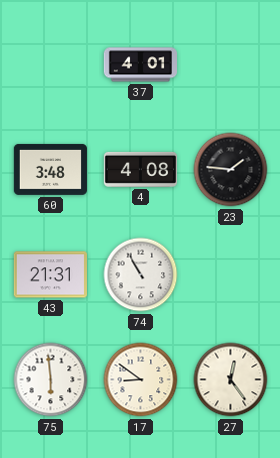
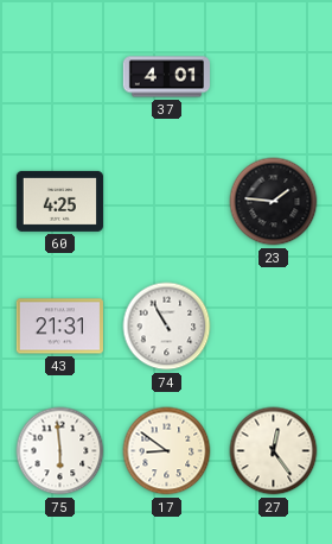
60: 3:48 -> 4:25
4: 4:08 -> none
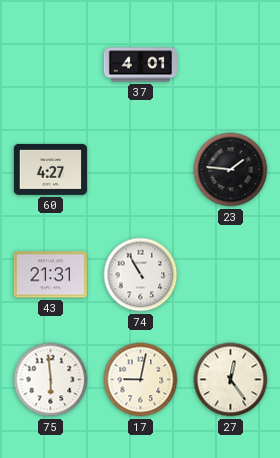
60: 4:25 -> 4:27
17: 8:51 -> 9:02
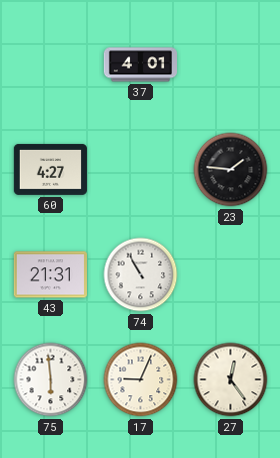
17: 9:02 -> 9:04
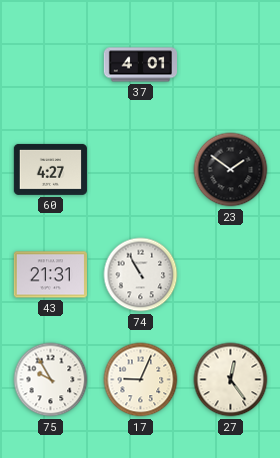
23: 1:46 -> 1:51
75: 5:59 -> 9:55
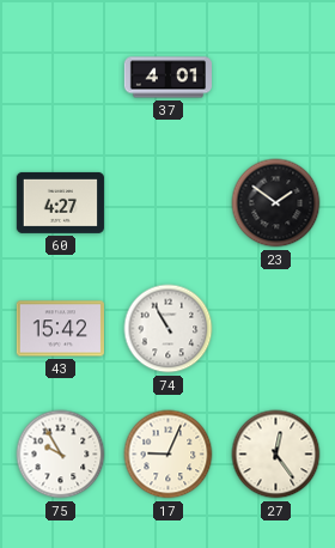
43: 21:31 -> 15:42
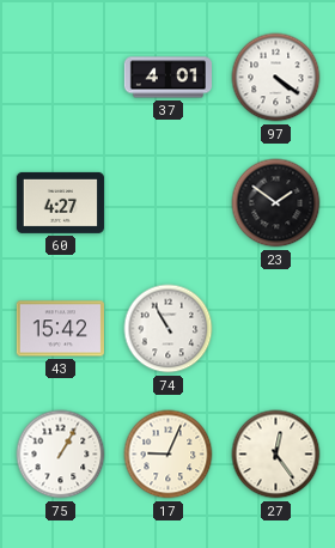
97: none -> 4:21
75: 9:55 -> 1:05
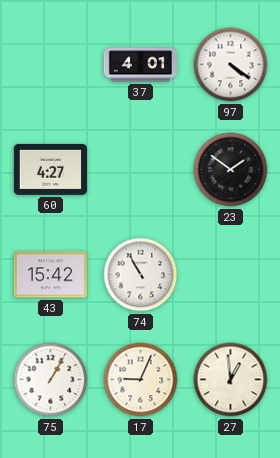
27: 12:24 -> 12:59
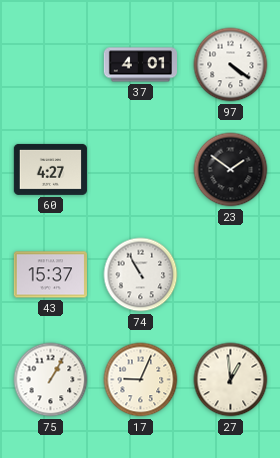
43: 15:42 -> 15:37
